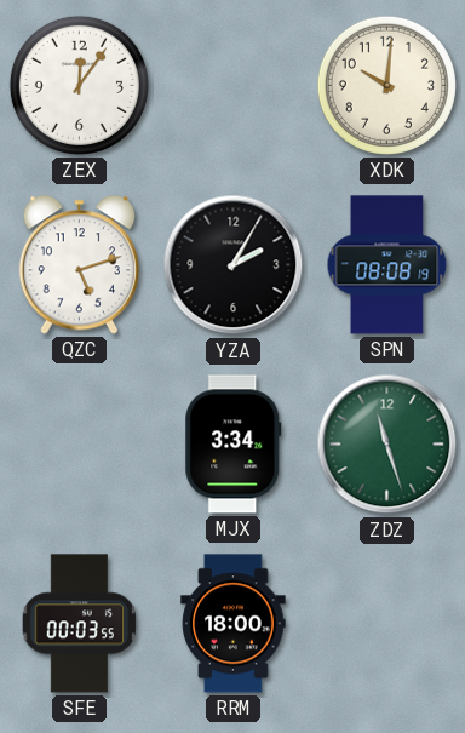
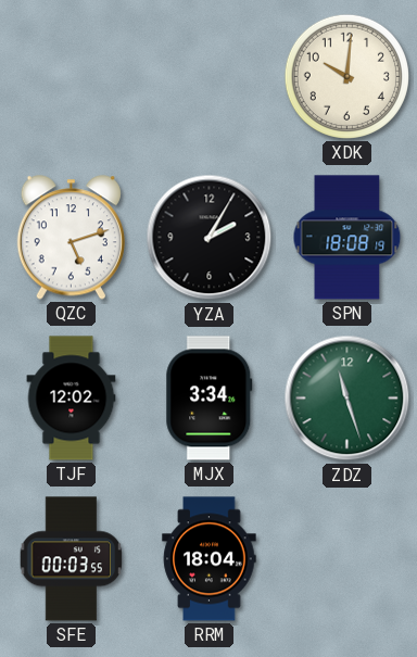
ZEX: 12:06 -> none
SPN: 08:08 -> 18:08
TJF: none -> 12:02
RRM: 18:00 -> 18:04
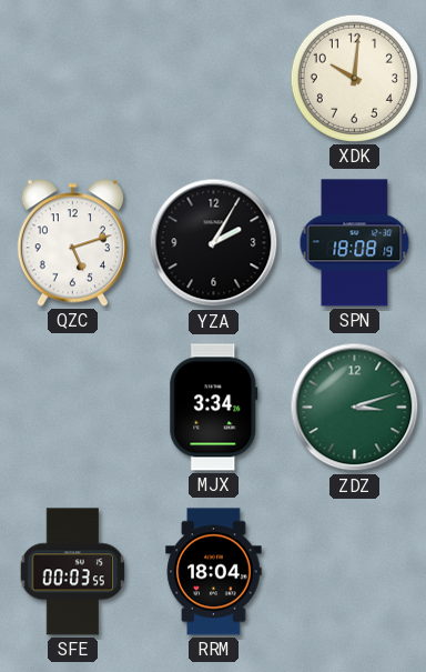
TJF: 12:02 -> none
ZDZ: 11:27 -> 3:12
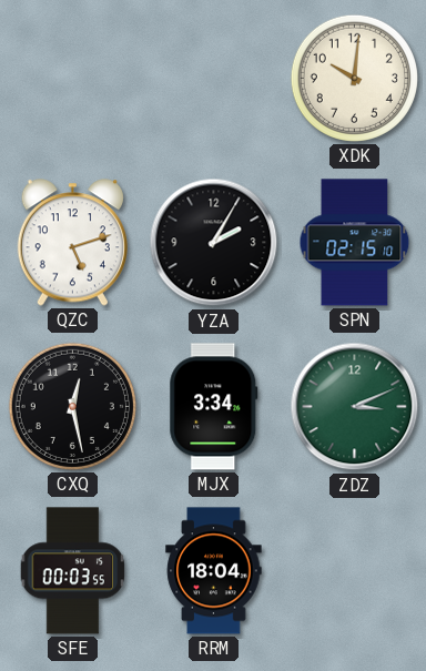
SPN: 18:08 -> 02:15
CXQ: none -> 12:28
ZDZ: 3:12 -> 3:11
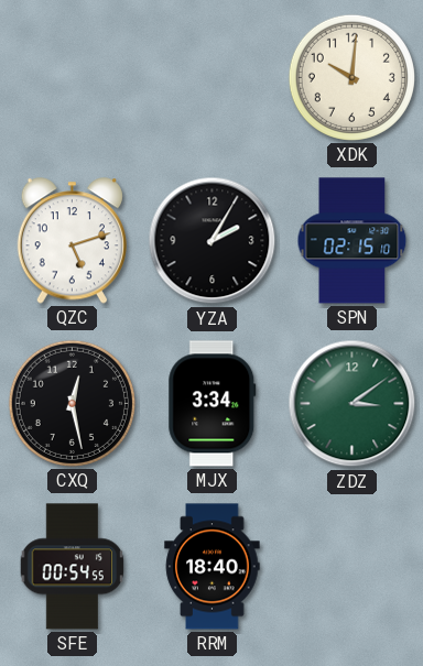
ZDZ: 3:11 -> 3:09
SFE: 00:03 -> 00:54
RRM: 18:04 -> 18:40
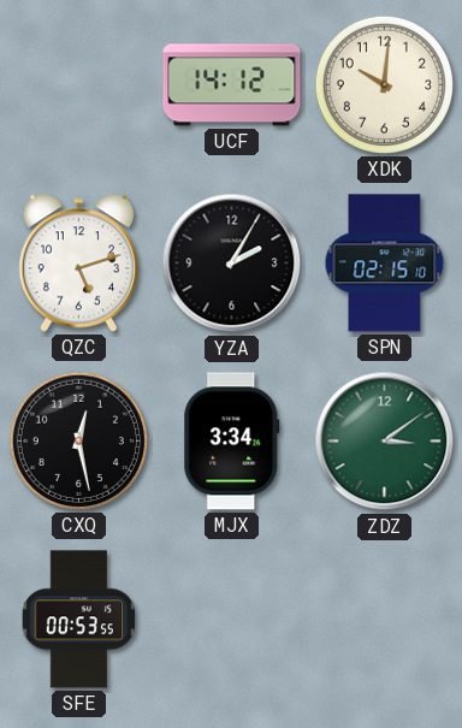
UCF: none -> 14:12
SFE: 00:54 -> 00:53
RRM: 18:40 -> none
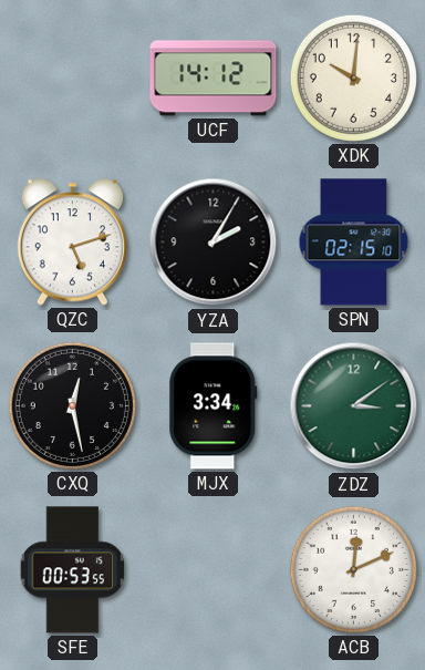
ACB: none -> 12:11
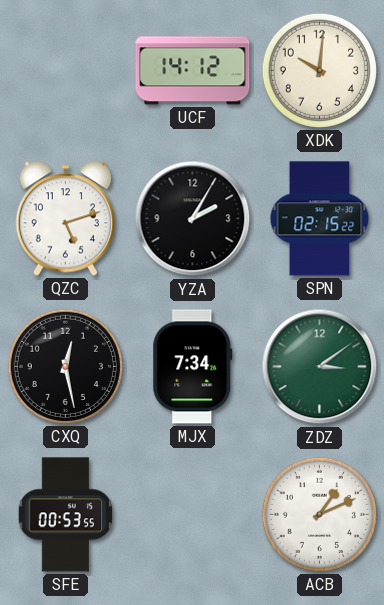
SPN: 02:15:10 -> 02:15:22
MJX: 3:34 -> 7:34
ACB: 12:11 -> 1:11
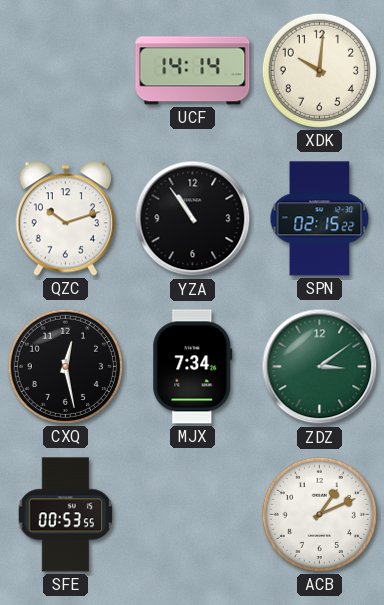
UCF: 14:12 -> 14:14
QZC: 5:12 -> 10:12
YZA: 2:05 -> 10:54
